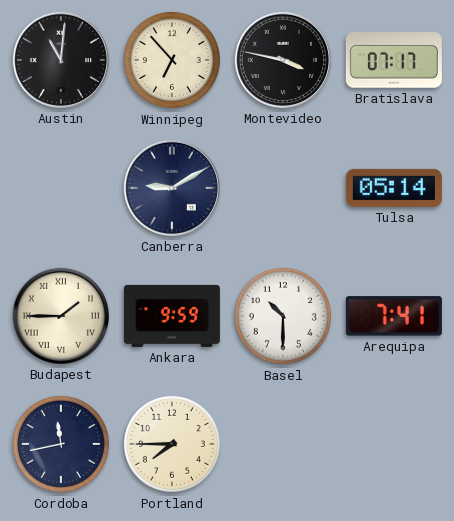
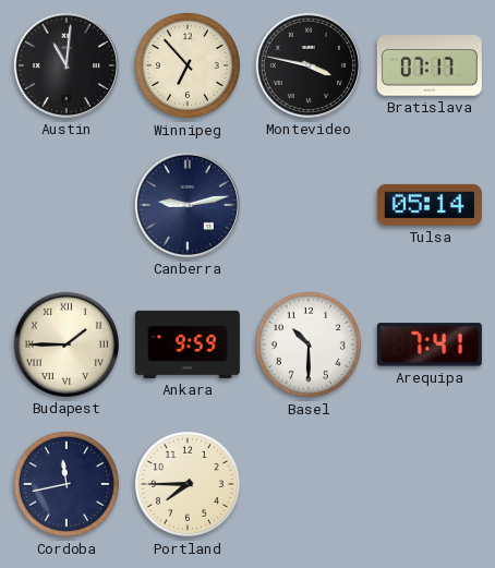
Canberra: 9:10 -> 9:13
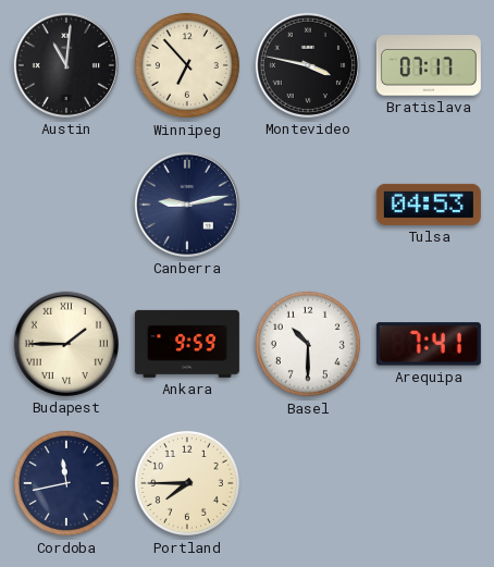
Tulsa: 05:14 -> 04:53
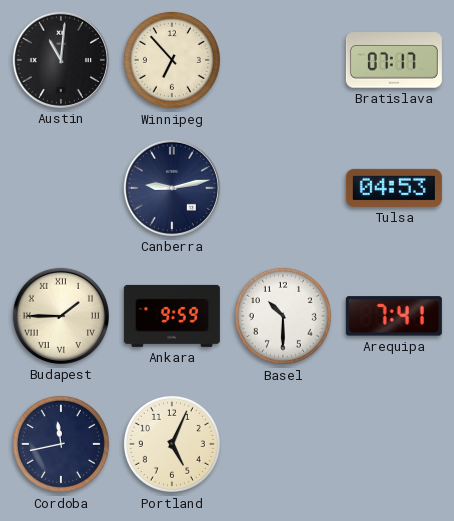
Montevideo: 3:47 -> none
Portland: 7:45 -> 5:04
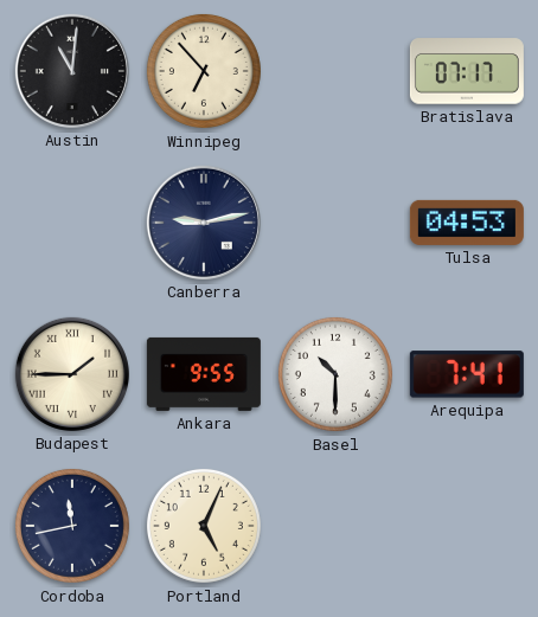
Ankara: 9:59 -> 9:55
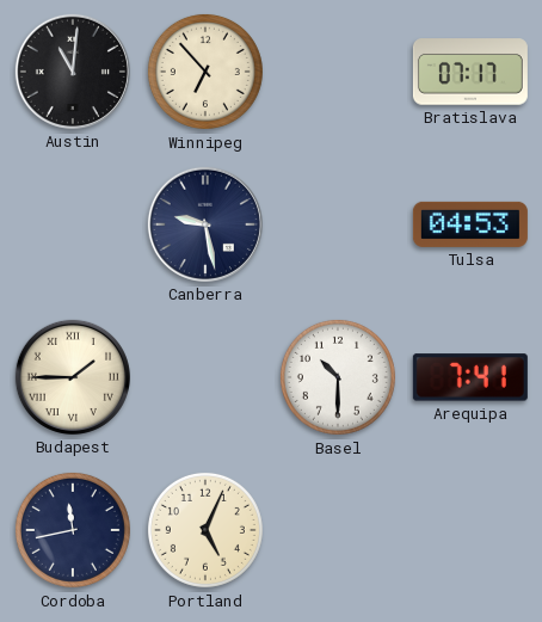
Canberra: 9:13 -> 9:28
Ankara: 9:55 -> none
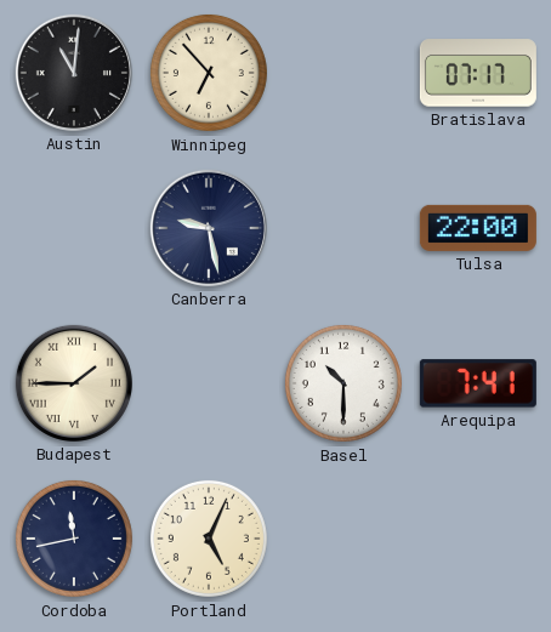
Tulsa: 04:53 -> 22:00
